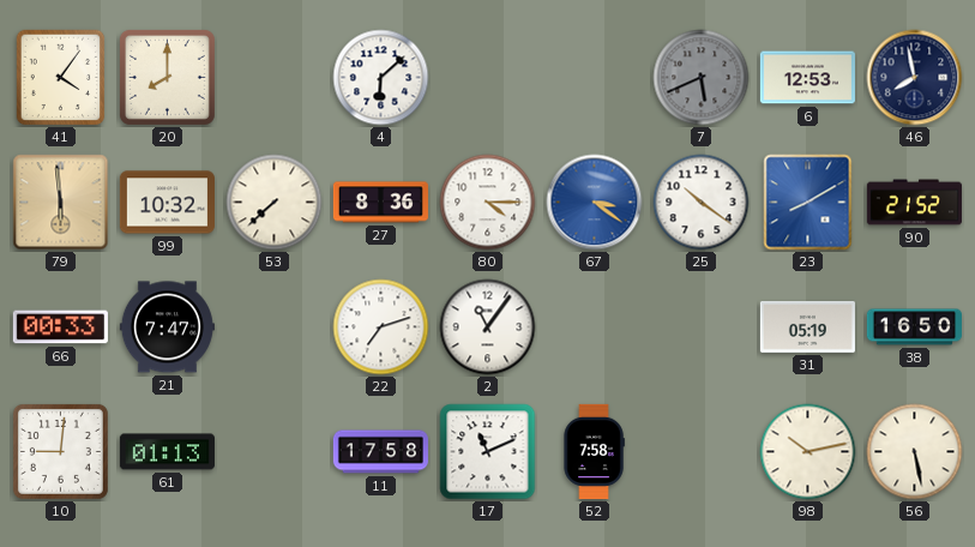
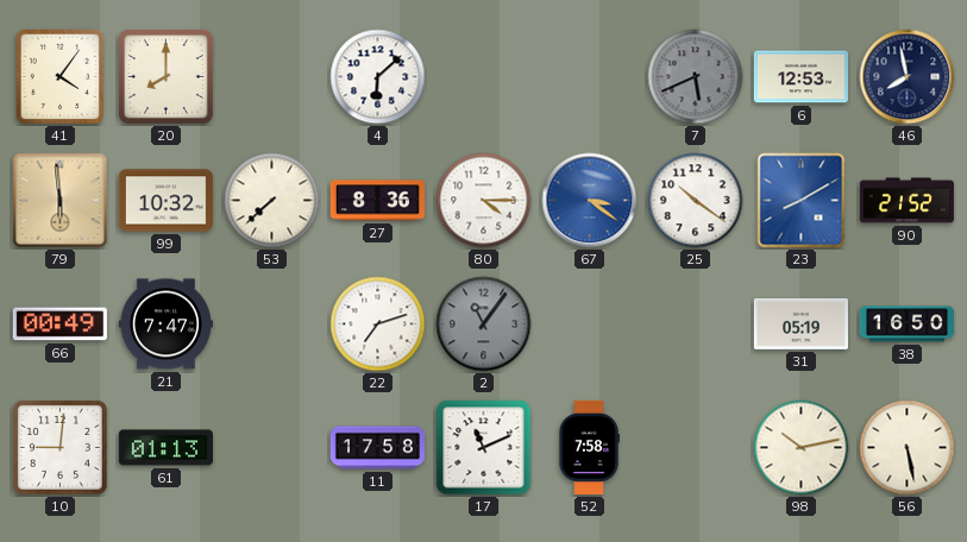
66: 00:33 -> 00:49
2 dial: white -> grey
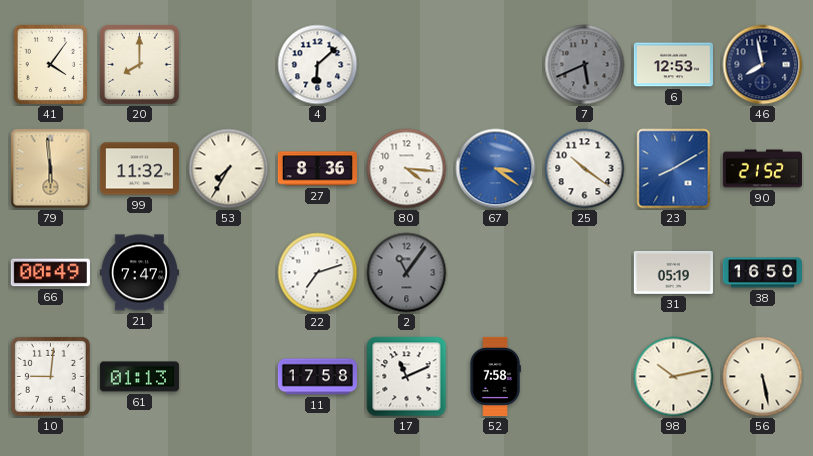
99: 10:32 -> 11:32
53: 7:38 -> 7:35
80: 4:15 -> 4:16
